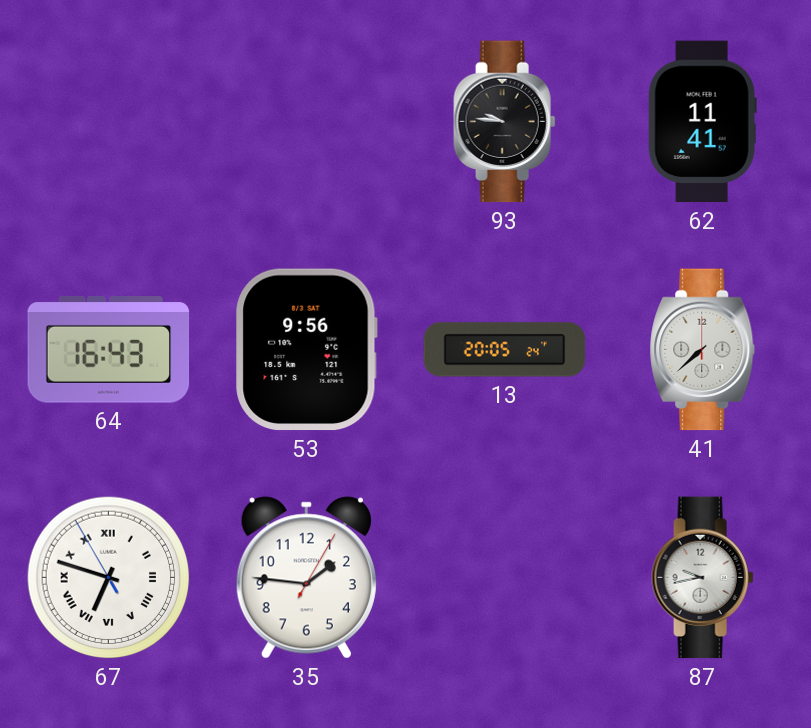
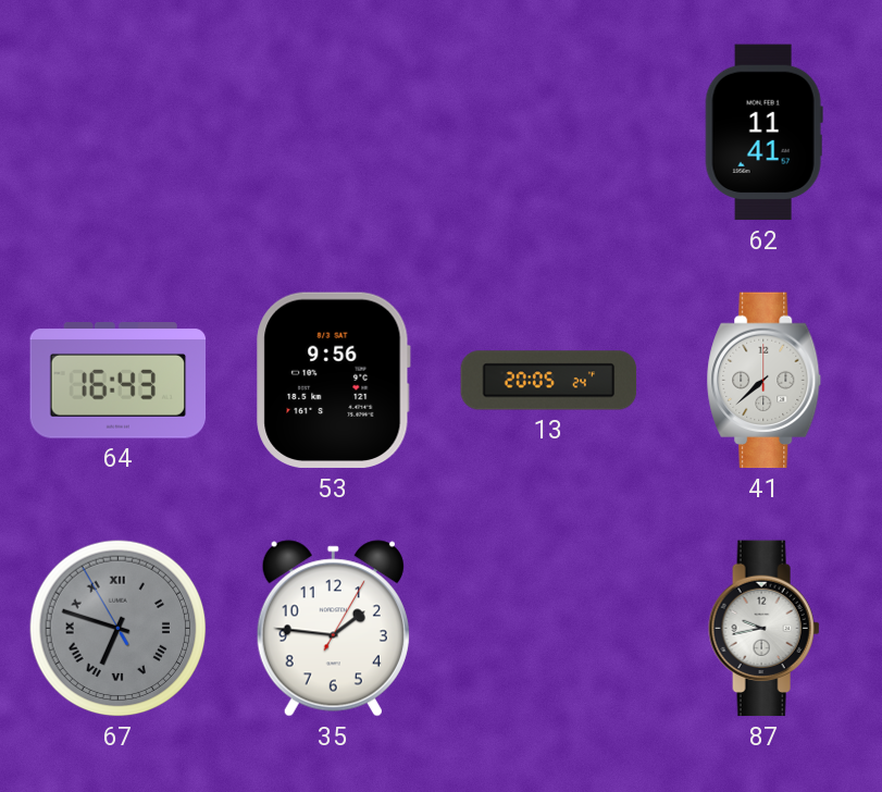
93: 9:46 -> none
67 dial: white -> grey
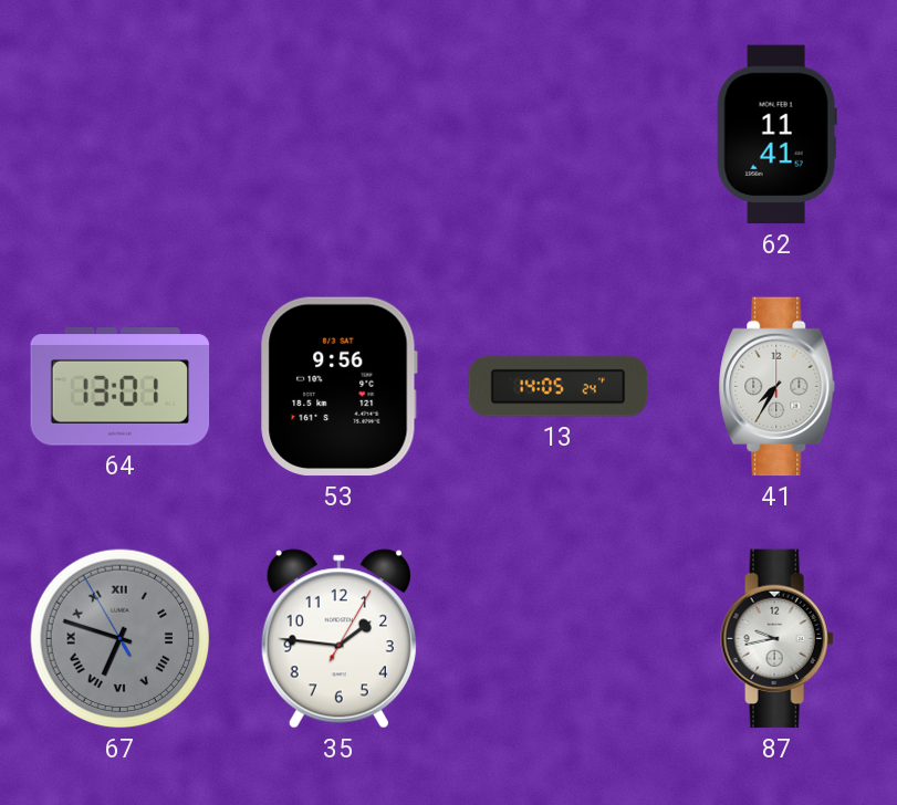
64: 16:43 -> 13:01
13: 20:05 -> 14:05
41: 7:38 -> 7:35
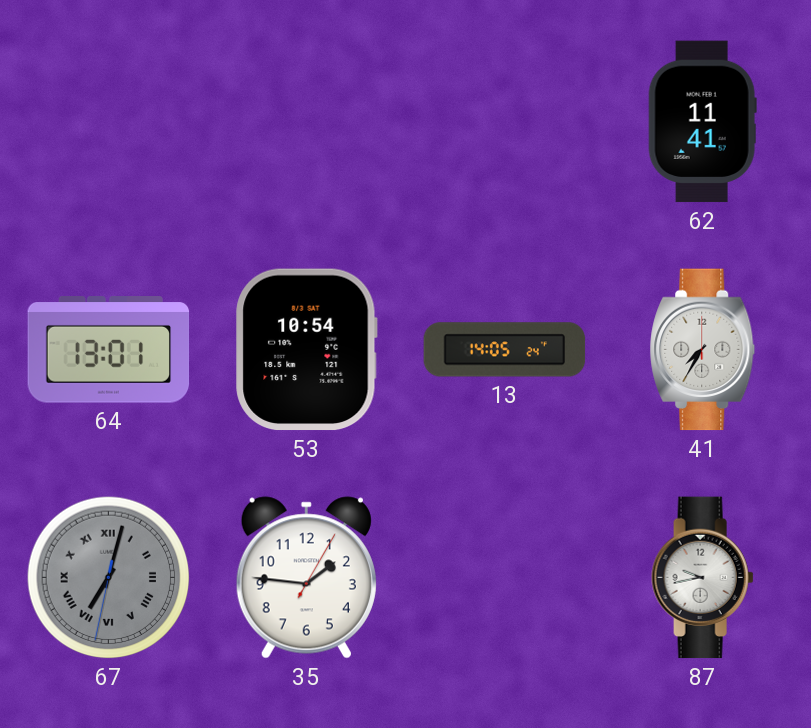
53: 9:56 -> 10:54
67: 6:47 -> 7:02
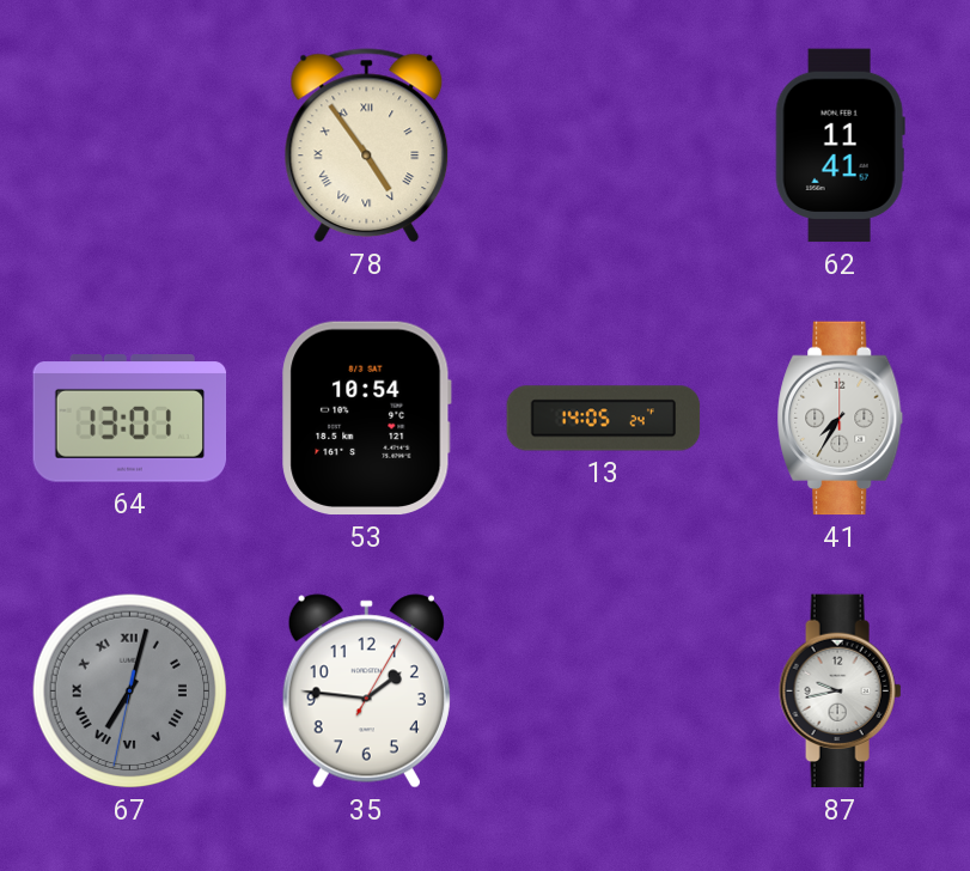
78: none -> 4:54
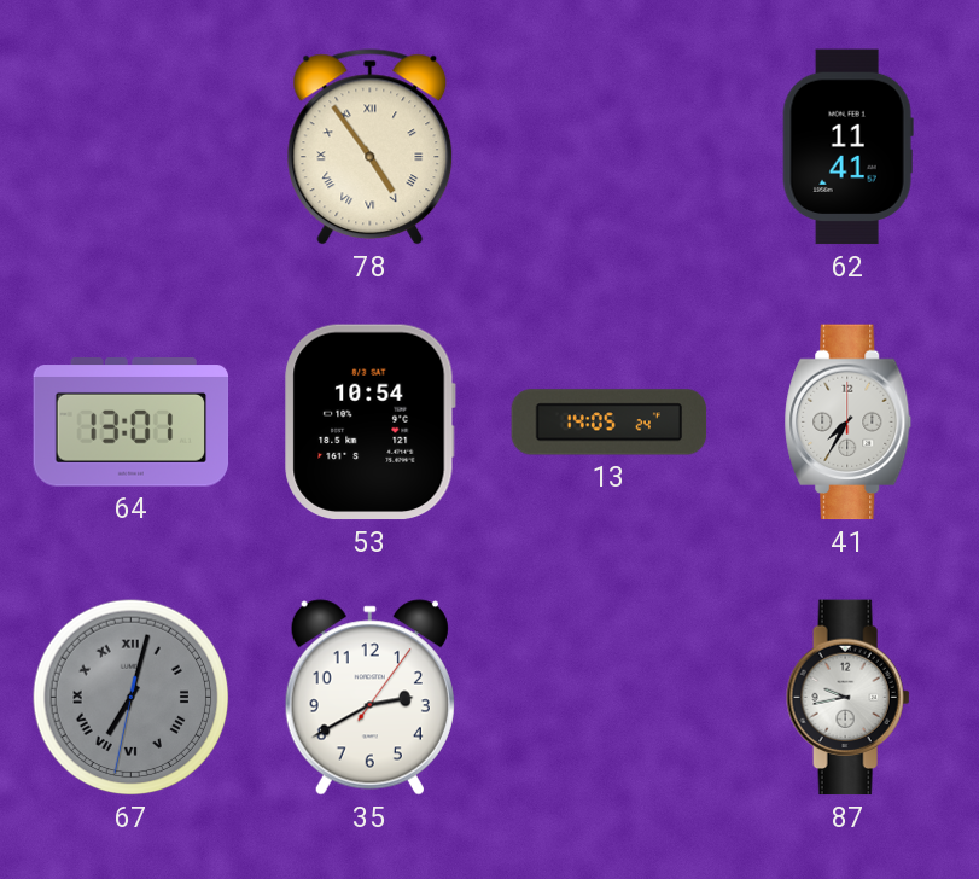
35: 1:46 -> 2:40
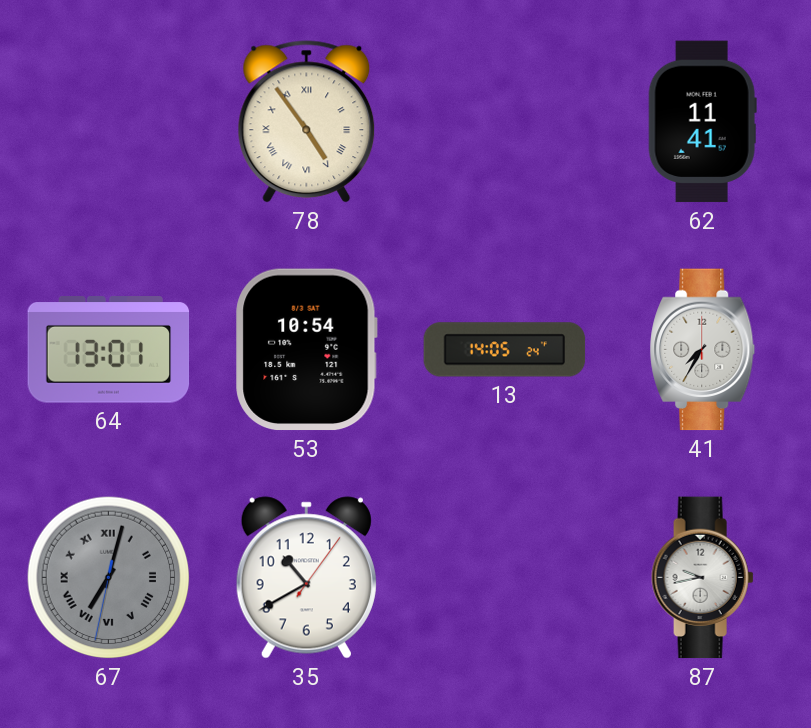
35: 2:40 -> 10:40
